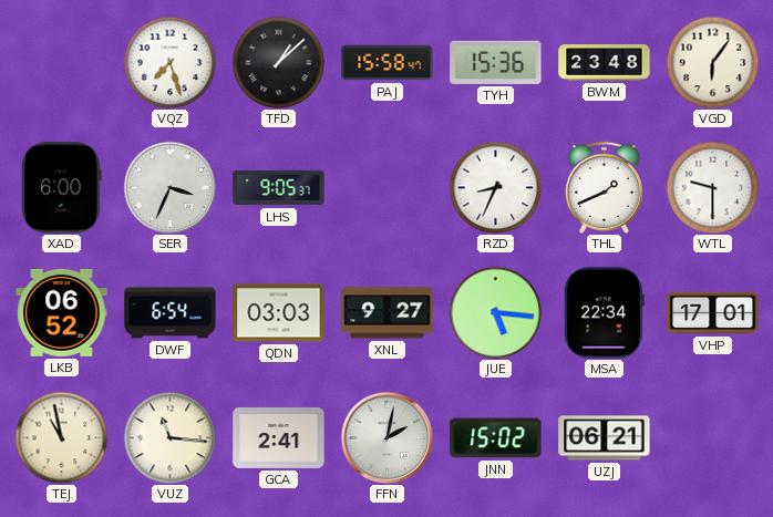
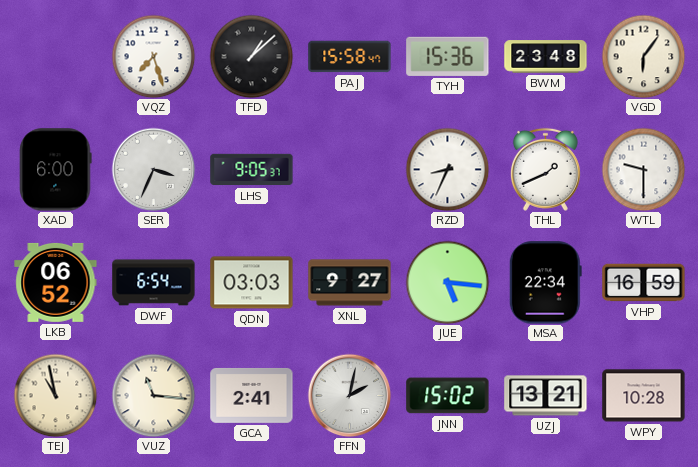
VHP: 17:01 -> 16:59
UZJ: 06:21 -> 13:21
WPY: none -> 10:28
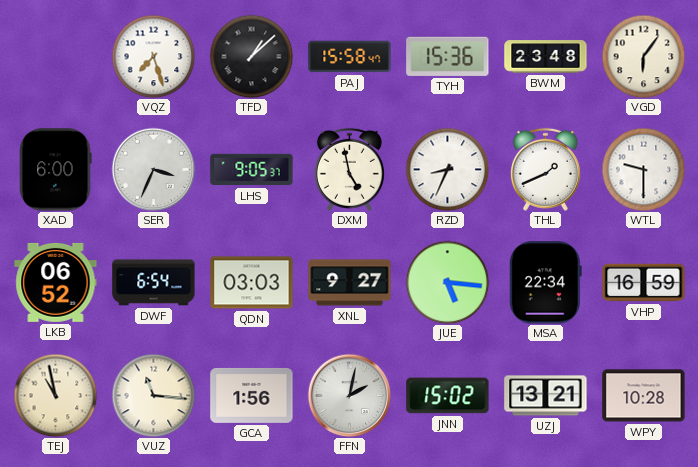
DXM: none -> 4:58
GCA: 2:41 -> 1:56
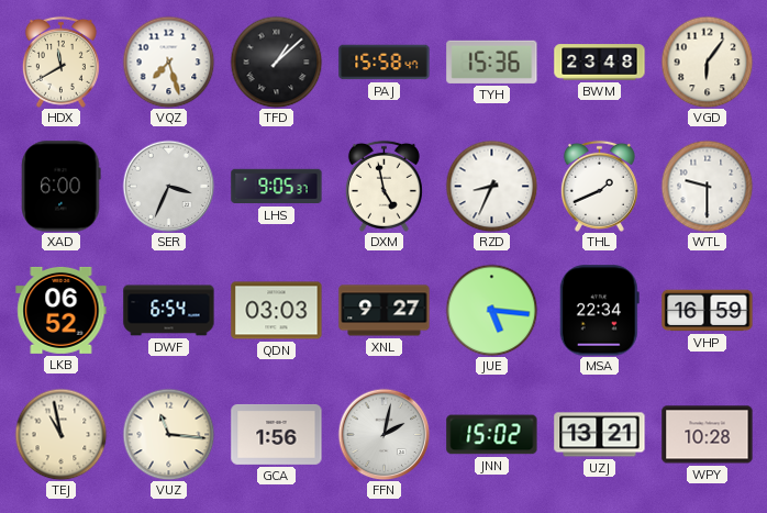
HDX: none -> 11:40
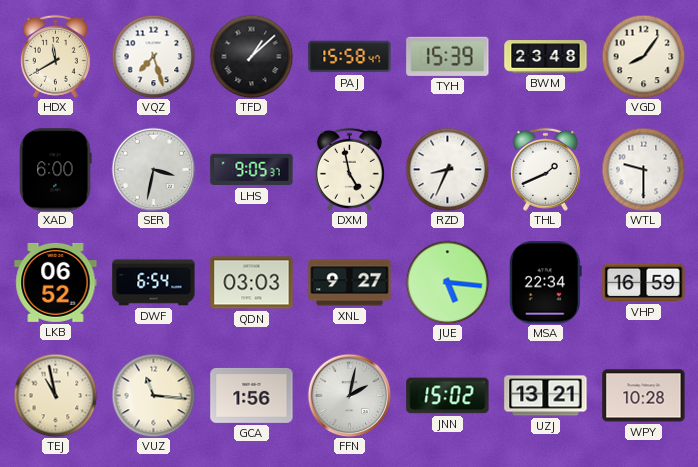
TYH: 15:36 -> 15:39
VGD: 6:06 -> 8:06
SER: 3:34 -> 3:32
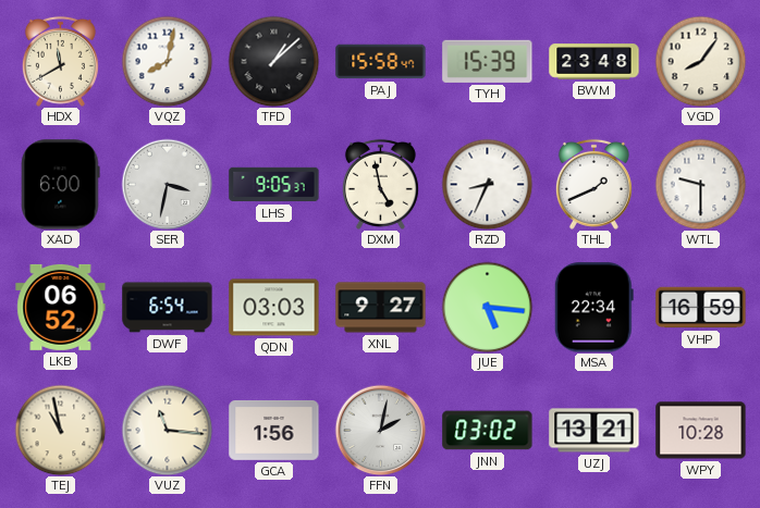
VQZ: 7:27 -> 8:02
JNN: 15:02 -> 03:02
